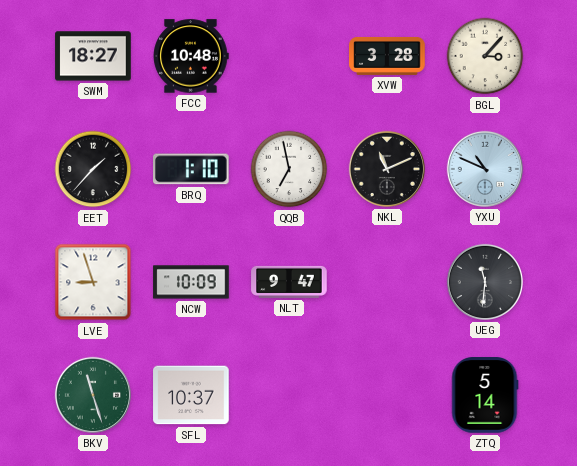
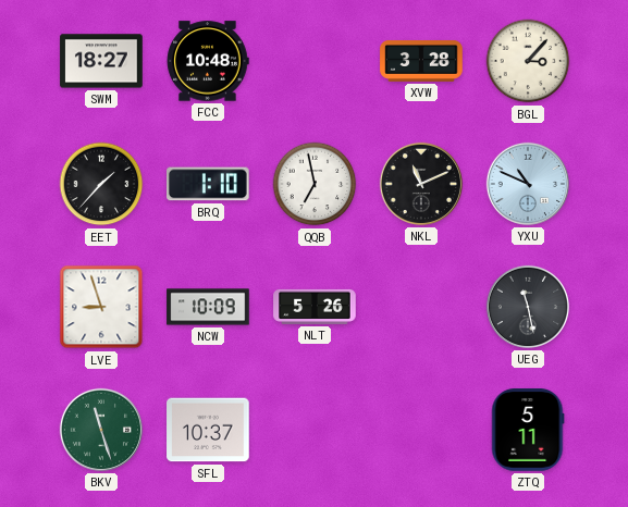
NLT: 9:47 -> 5:26
UEG: 11:31 -> 11:28
ZTQ: 5:14 -> 5:11
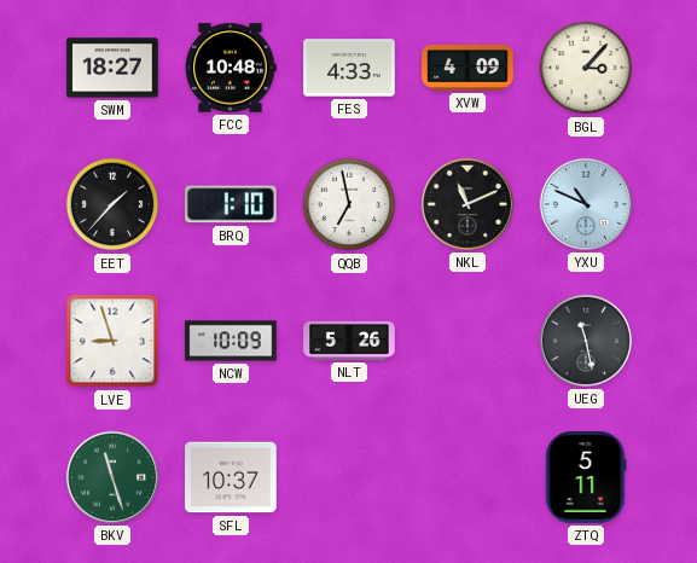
FES: none -> 4:33
XVW: 3:28 -> 4:09
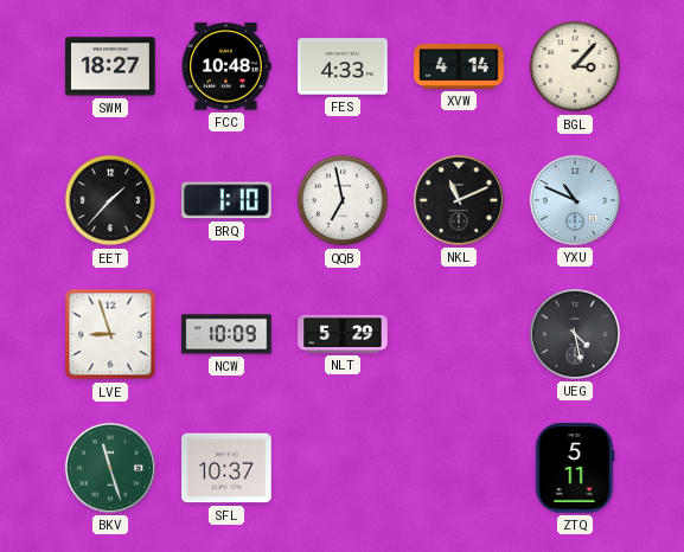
XVW: 4:09 -> 4:14
NLT: 5:26 -> 5:29
UEG: 11:28 -> 4:28
